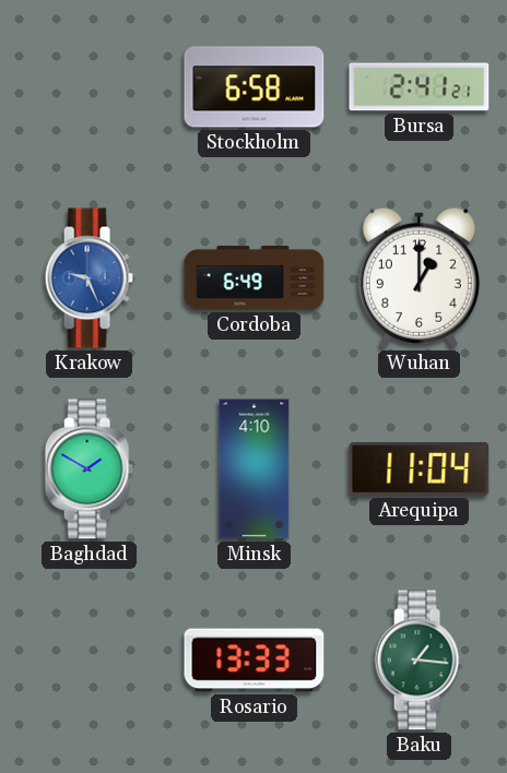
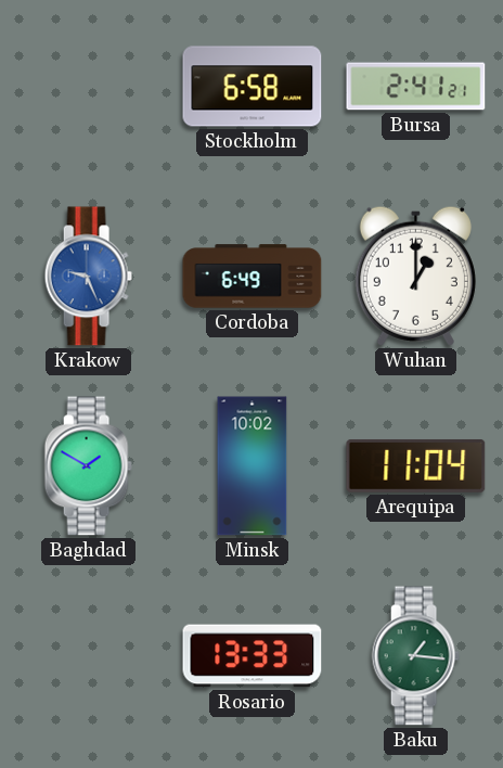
Minsk: 4:10 -> 10:02
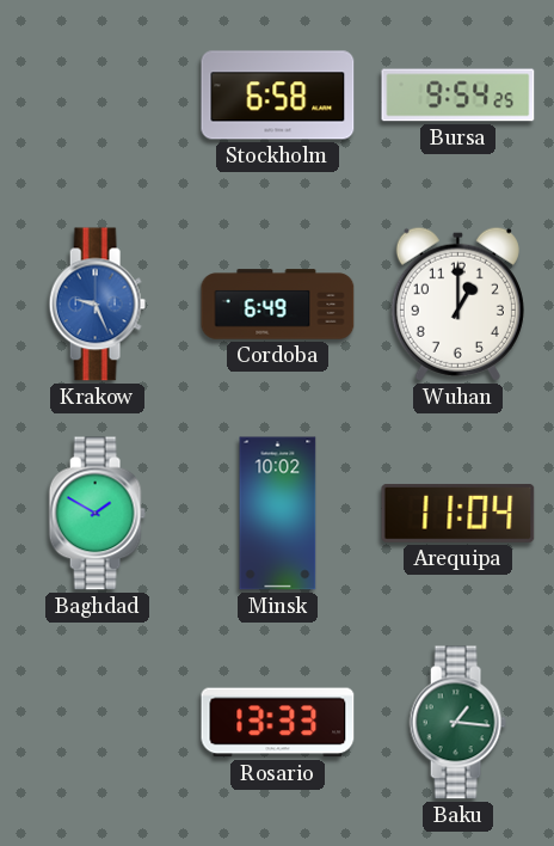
Bursa: 2:41 -> 9:54
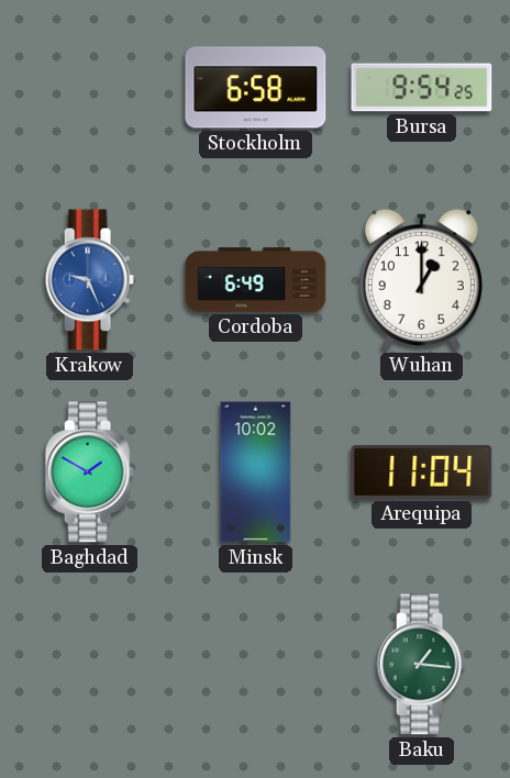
Rosario: 13:33 -> none
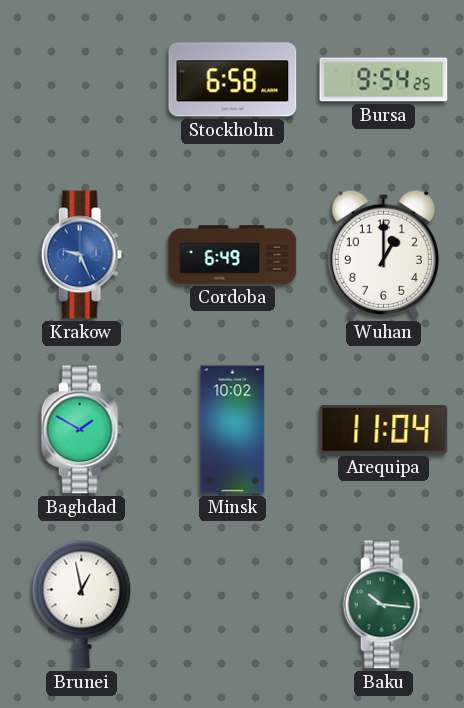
Brunei: none -> 12:58
Baku: 1:16 -> 10:16
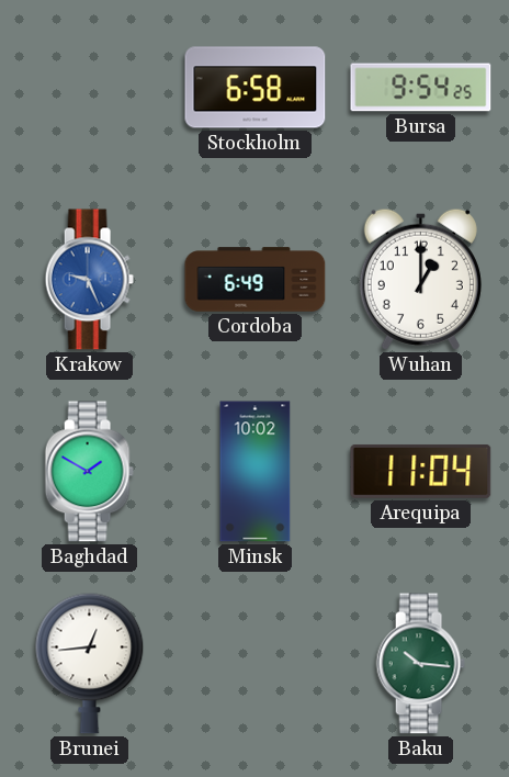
Brunei: 12:58 -> 12:44
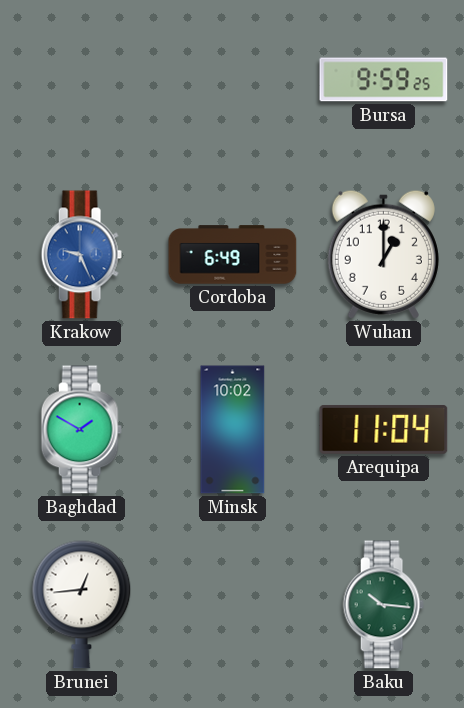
Stockholm: 6:58 -> none
Bursa: 9:54 -> 9:59
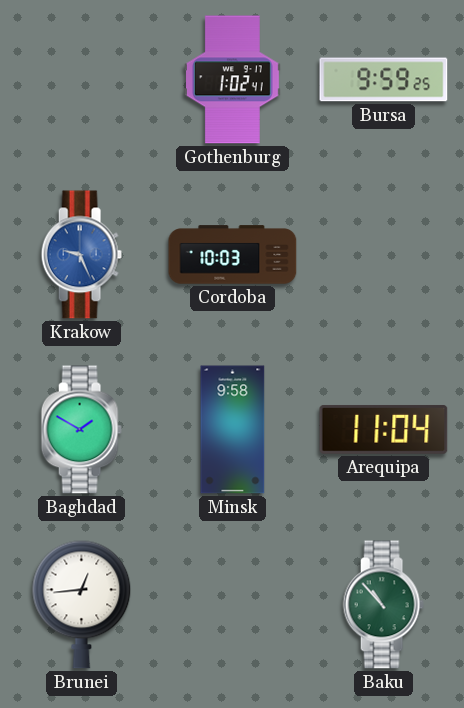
Gothenburg: none -> 1:02
Cordoba: 6:49 -> 10:03
Wuhan: 1:00 -> none
Minsk: 10:02 -> 9:58
Baku: 10:16 -> 10:53
